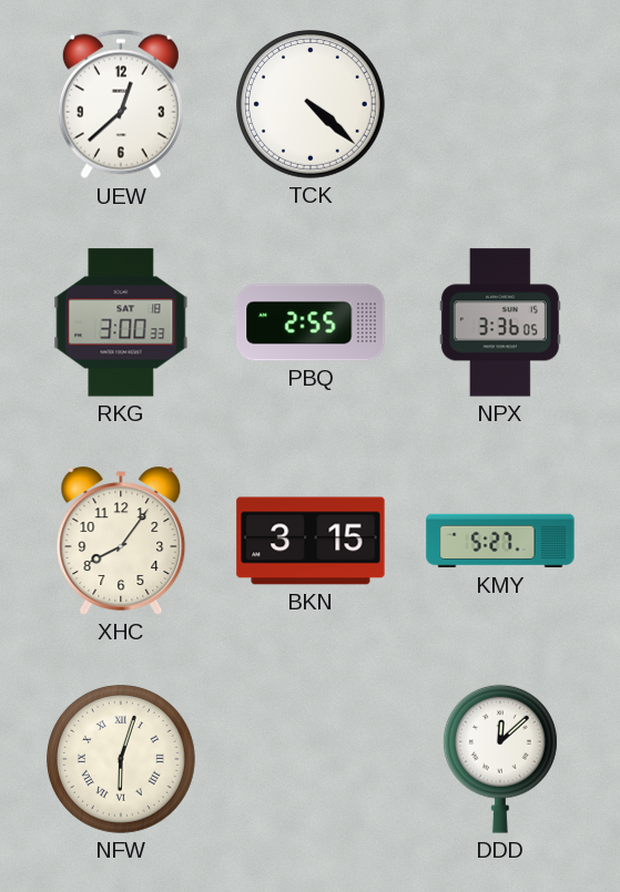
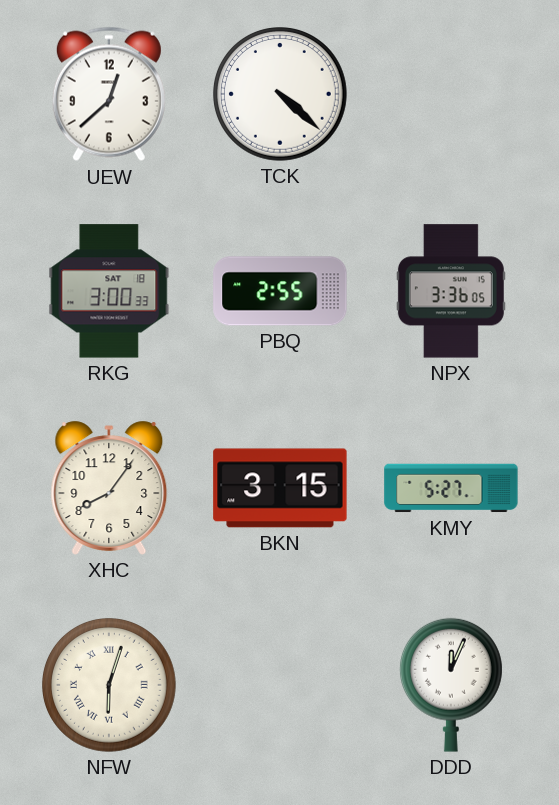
DDD: 12:08 -> 12:04
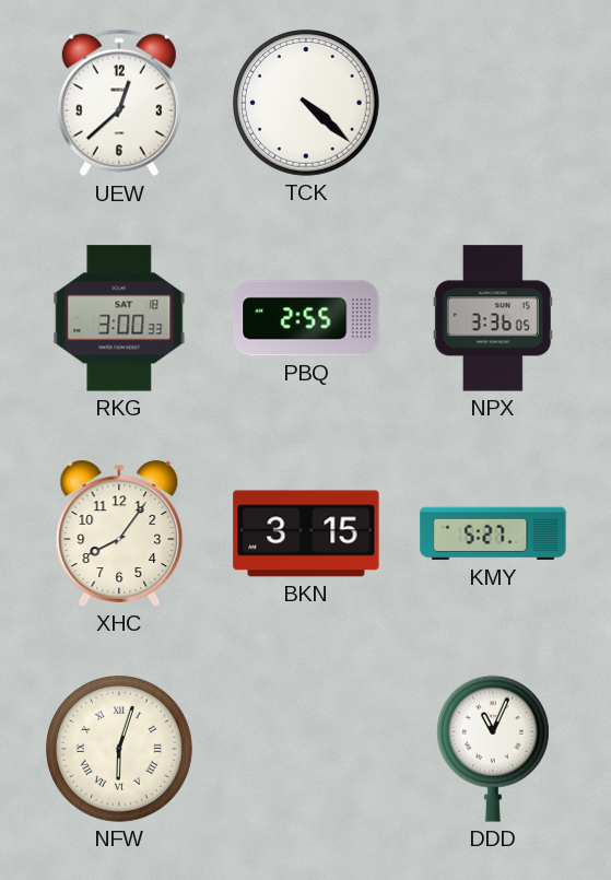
DDD: 12:04 -> 11:04
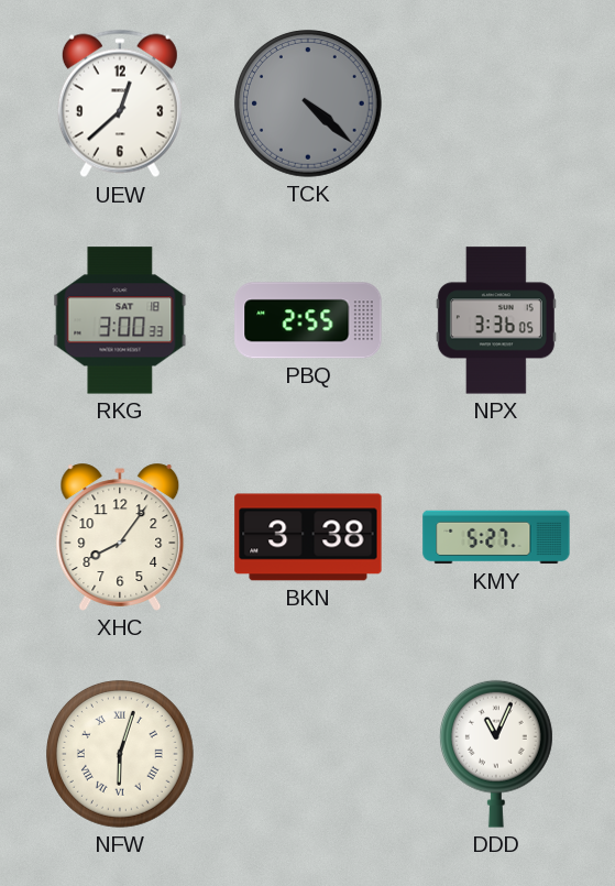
TCK dial: white -> grey
BKN: 3:15 -> 3:38
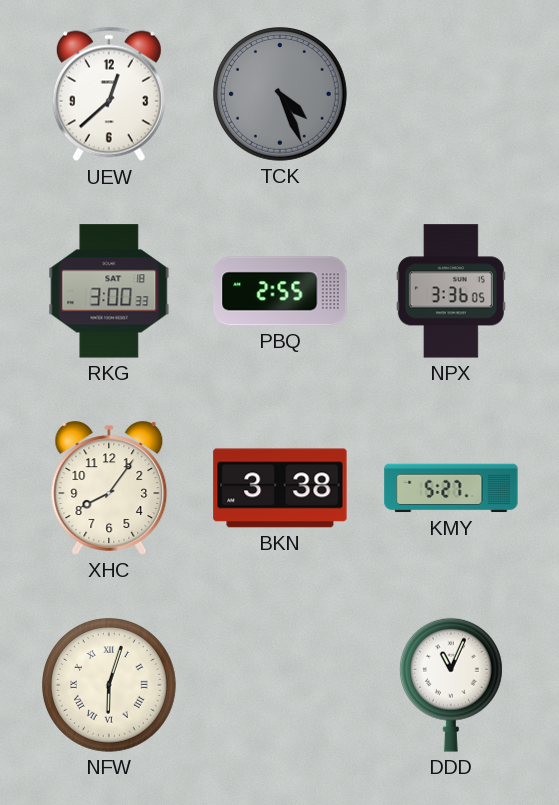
TCK: 4:22 -> 4:26
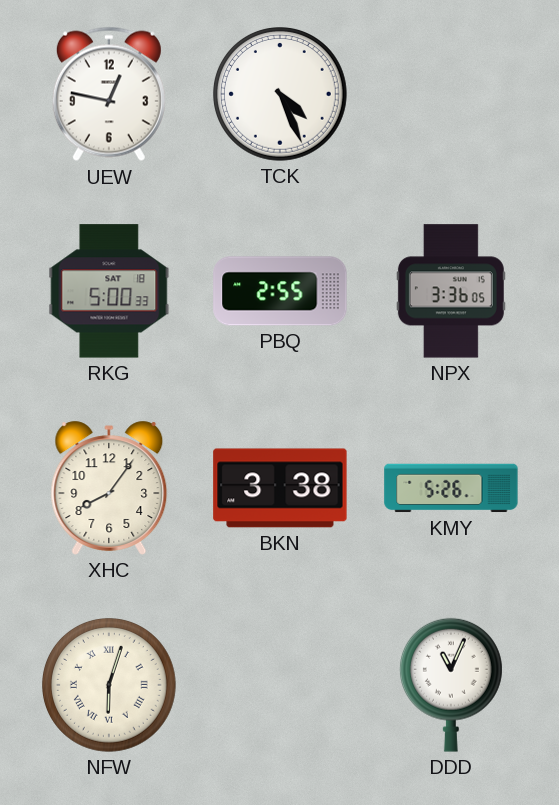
UEW: 12:38 -> 12:47
TCK dial: grey -> white
RKG: 3:00 -> 5:00
KMY: 5:27 -> 5:26
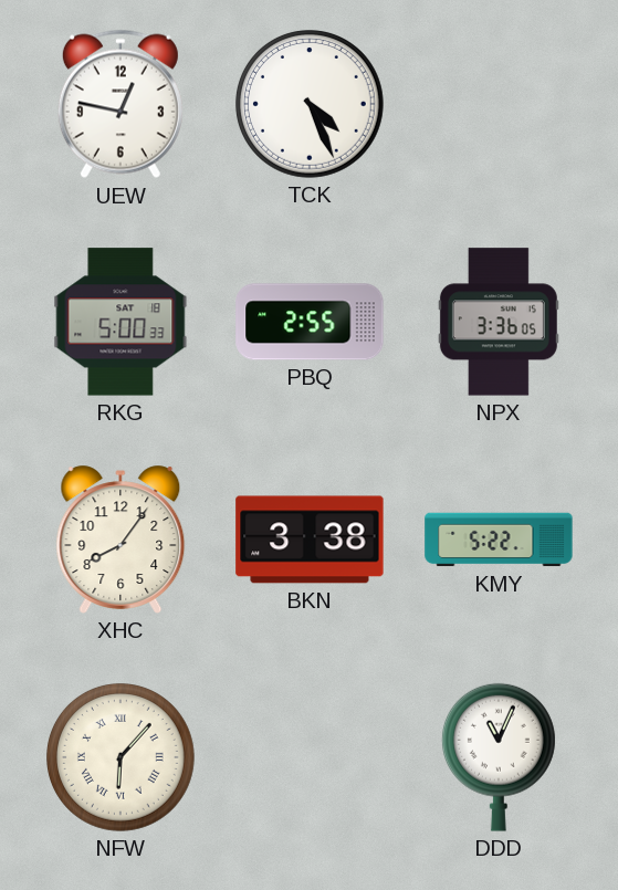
KMY: 5:26 -> 5:22
NFW: 6:03 -> 6:07
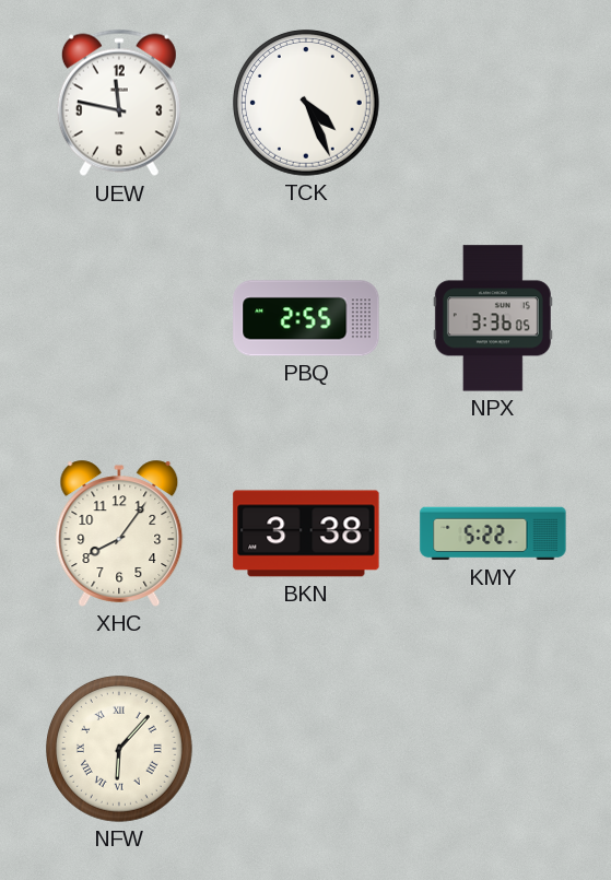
UEW: 12:47 -> 11:47
RKG: 5:00 -> none
DDD: 11:04 -> none
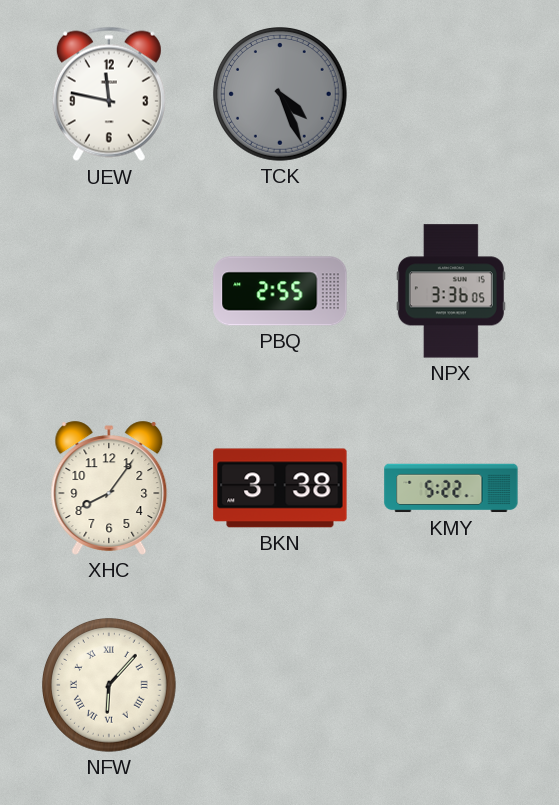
TCK dial: white -> grey
